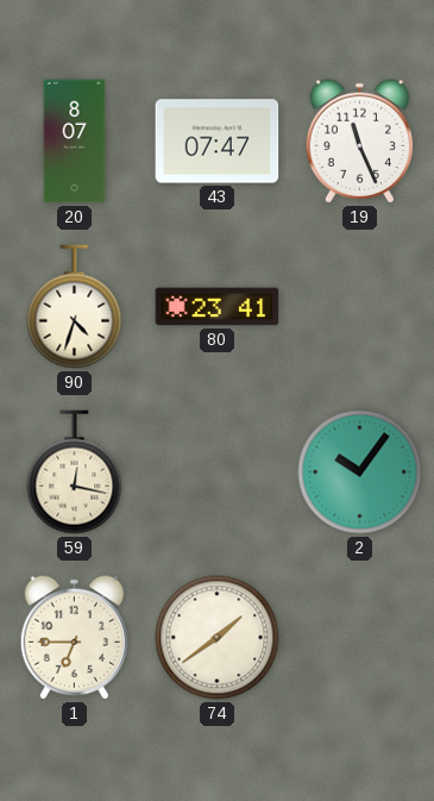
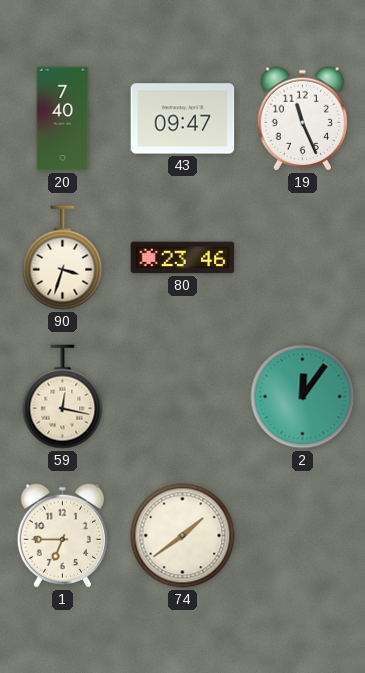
20: 8:07 -> 7:40
43: 07:47 -> 09:47
90: 4:33 -> 3:33
80: 23:41 -> 23:46
2: 10:06 -> 12:06
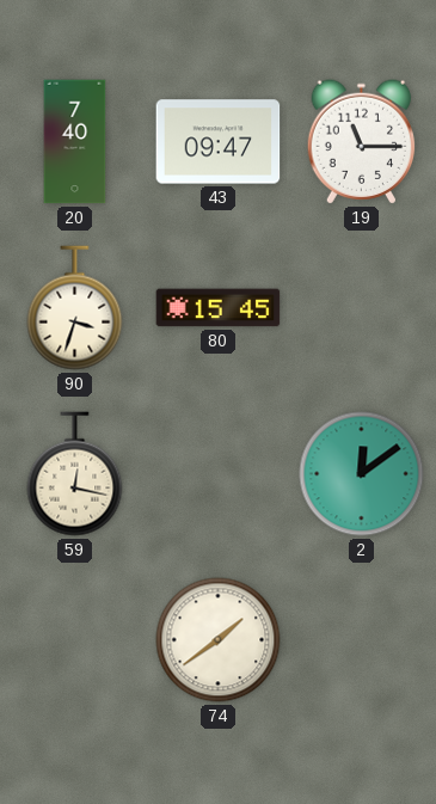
19: 11:26 -> 11:15
80: 23:46 -> 15:45
2: 12:06 -> 12:09
1: 6:45 -> none
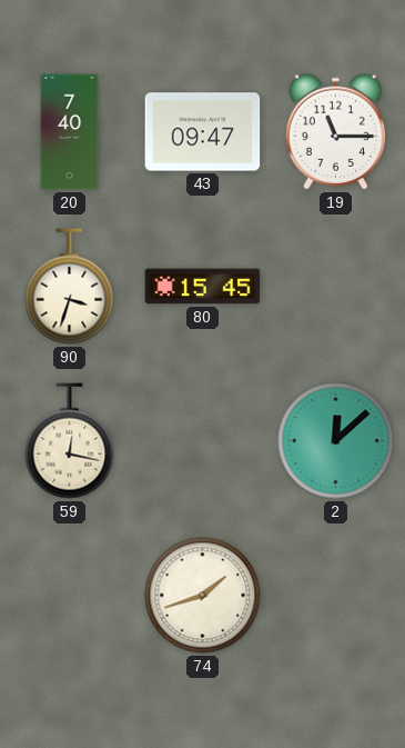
2: 12:09 -> 12:08
74: 1:39 -> 1:42
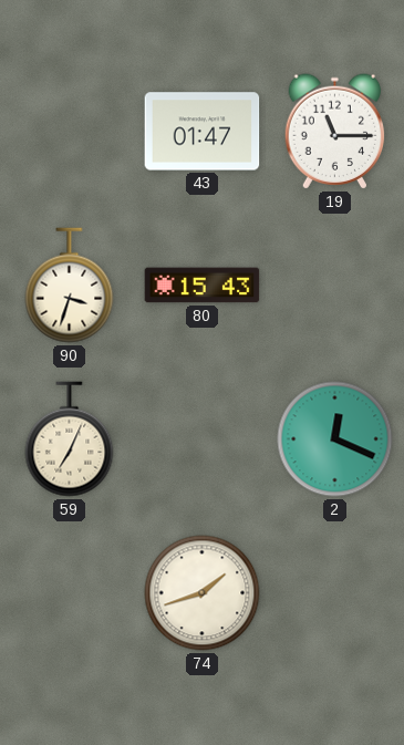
20: 7:40 -> none
43: 09:47 -> 01:47
80: 15:45 -> 15:43
59: 12:17 -> 7:04
2: 12:08 -> 12:19
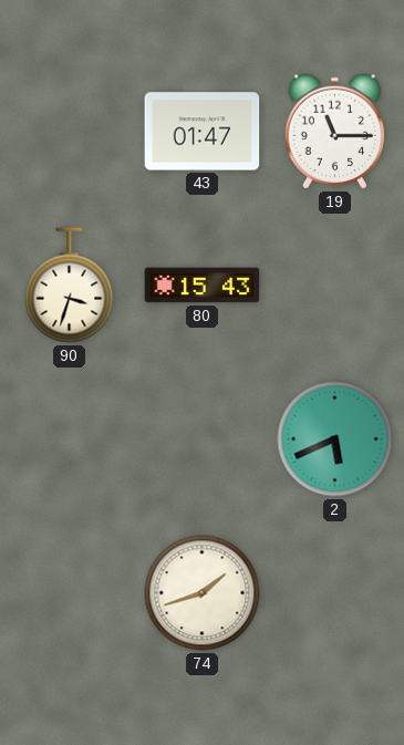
59: 7:04 -> none
2: 12:19 -> 5:41
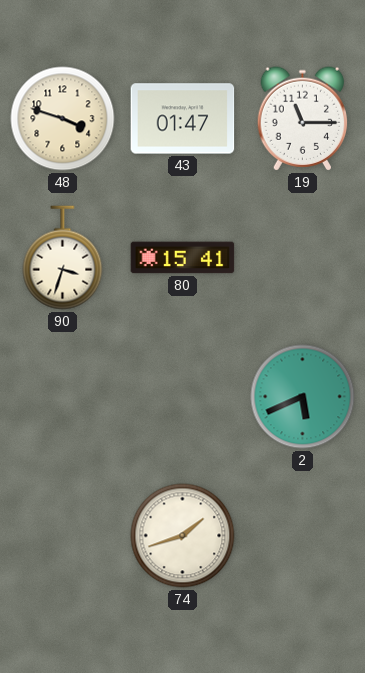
48: none -> 3:48
80: 15:43 -> 15:41
